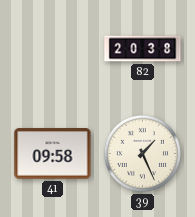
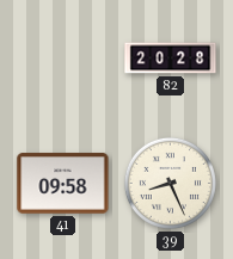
82: 20:38 -> 20:28
39: 1:26 -> 8:26
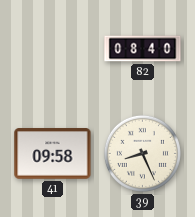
82: 20:28 -> 08:40
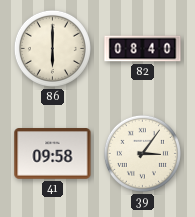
86: none -> 6:00
39: 8:26 -> 3:06
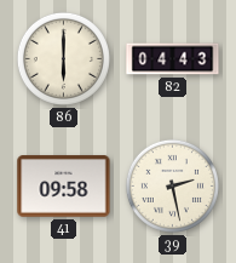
82: 08:40 -> 04:43
39: 3:06 -> 2:28
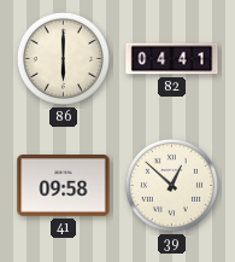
82: 04:43 -> 04:41
39: 2:28 -> 12:52
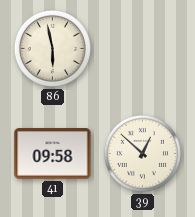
86: 6:00 -> 5:58
82: 04:41 -> none
